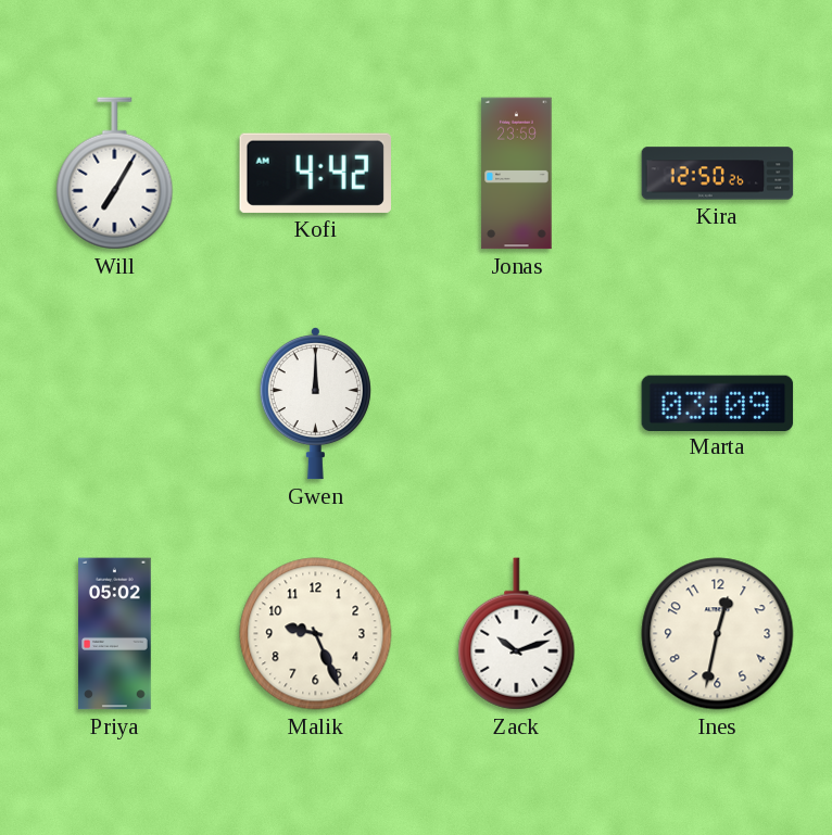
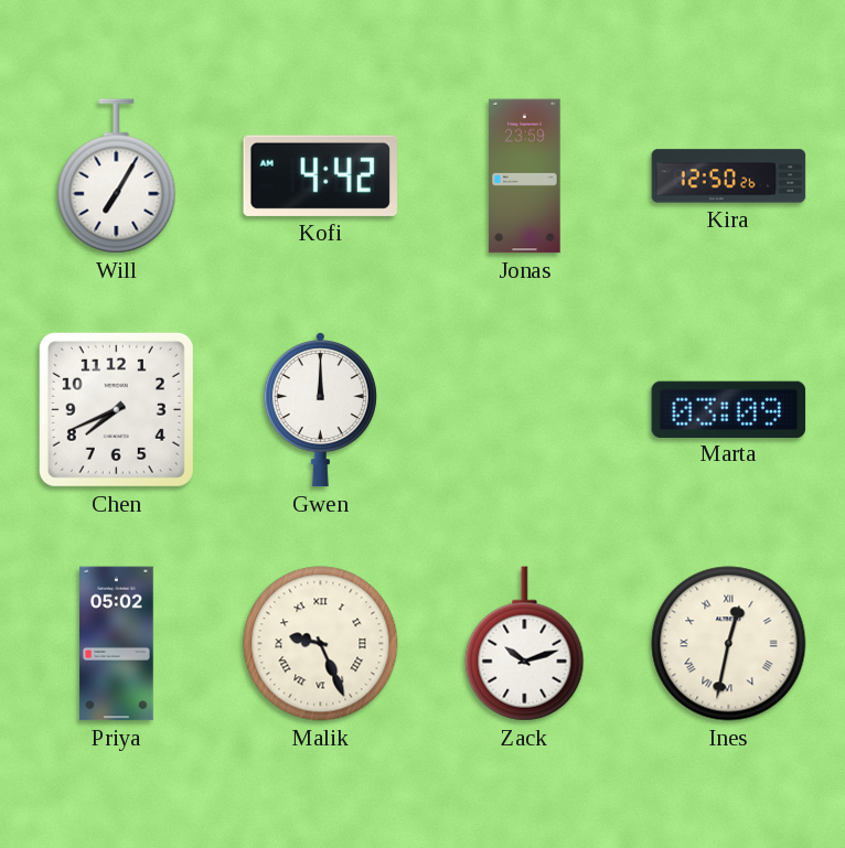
Chen: none -> 7:41
Malik numerals: Arabic -> Roman
Ines numerals: Arabic -> Roman
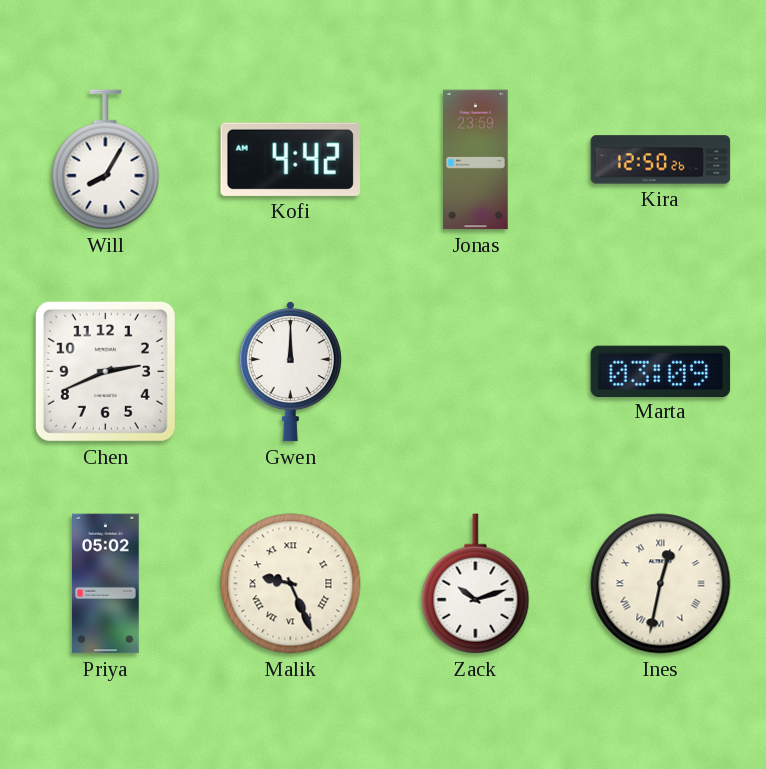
Will: 7:05 -> 8:05
Chen: 7:41 -> 2:41
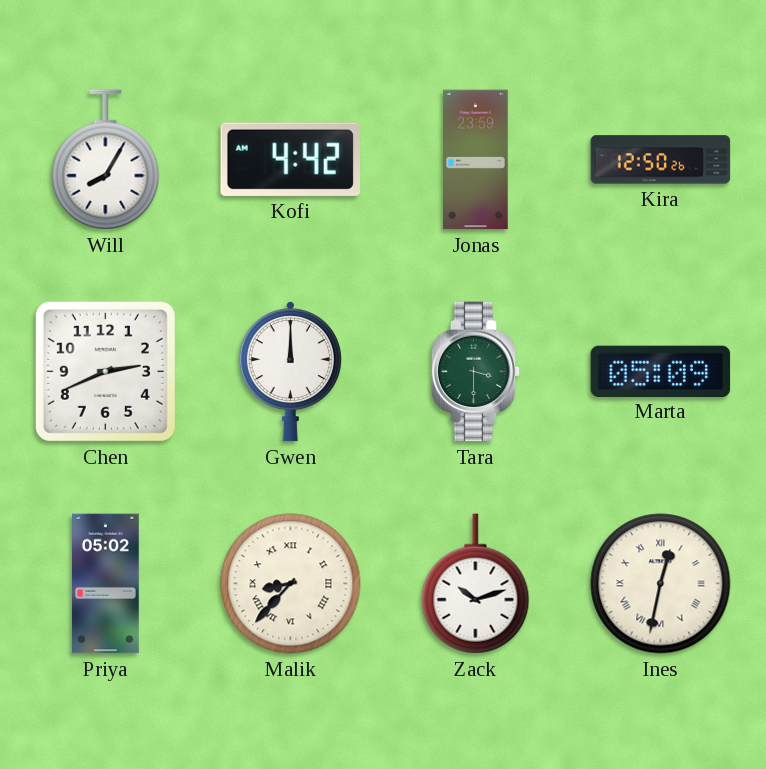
Tara: none -> 3:30
Marta: 03:09 -> 05:09
Malik: 9:26 -> 8:37
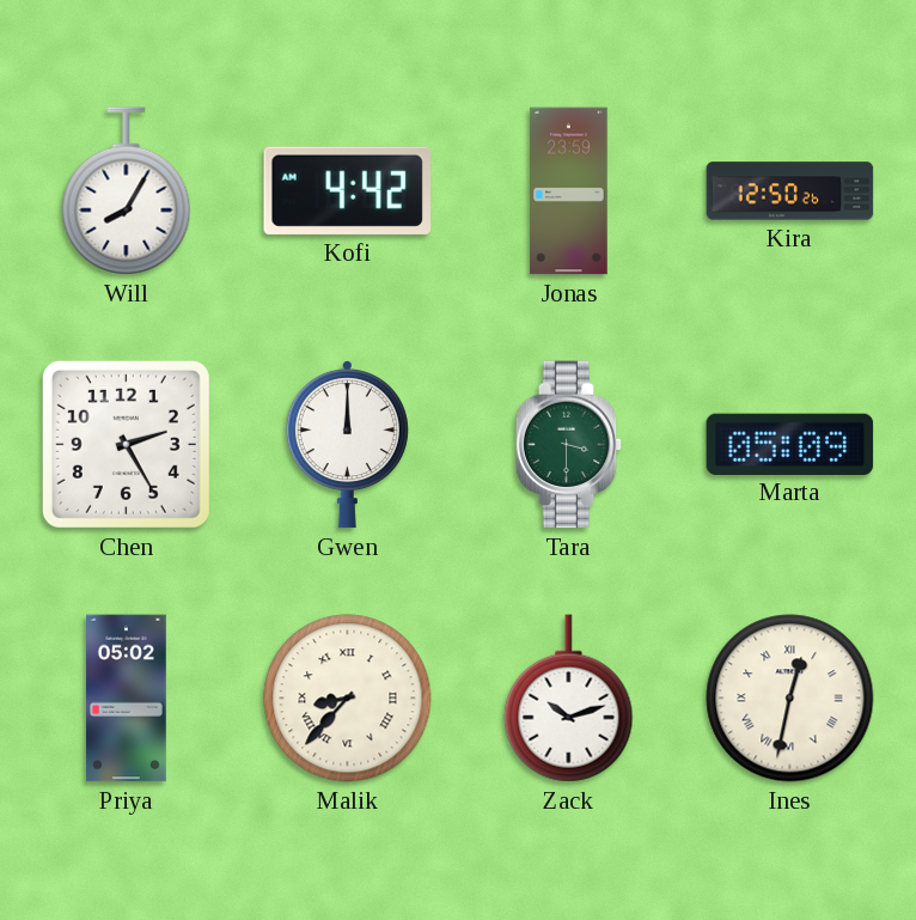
Chen: 2:41 -> 2:25
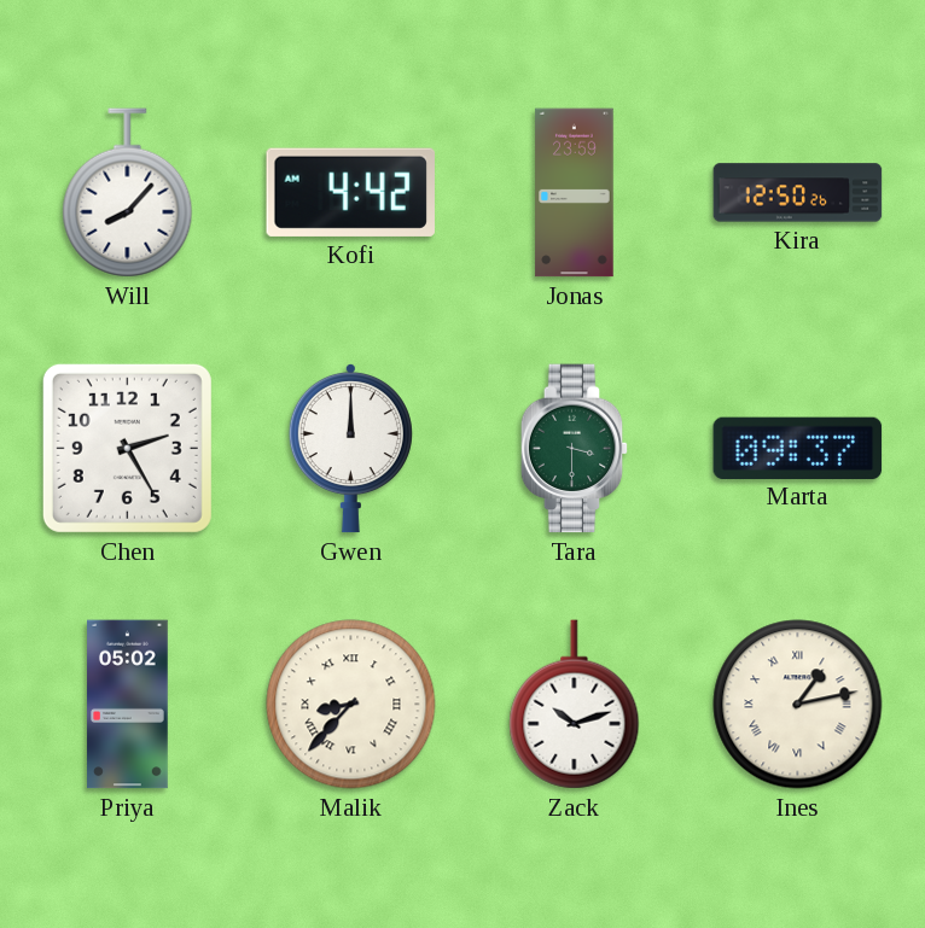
Will: 8:05 -> 8:07
Marta: 05:09 -> 09:37
Ines: 12:32 -> 1:13
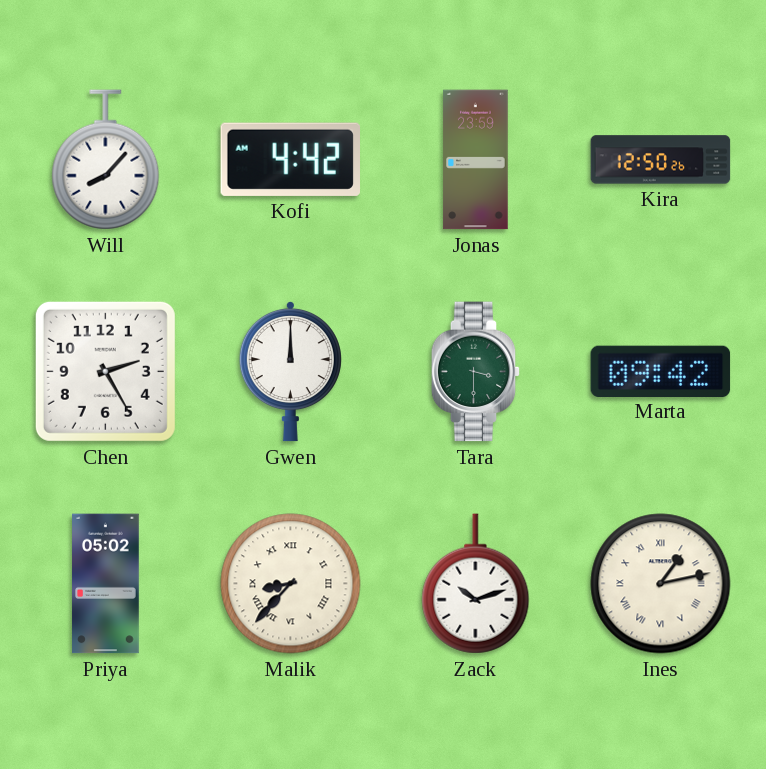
Marta: 09:37 -> 09:42
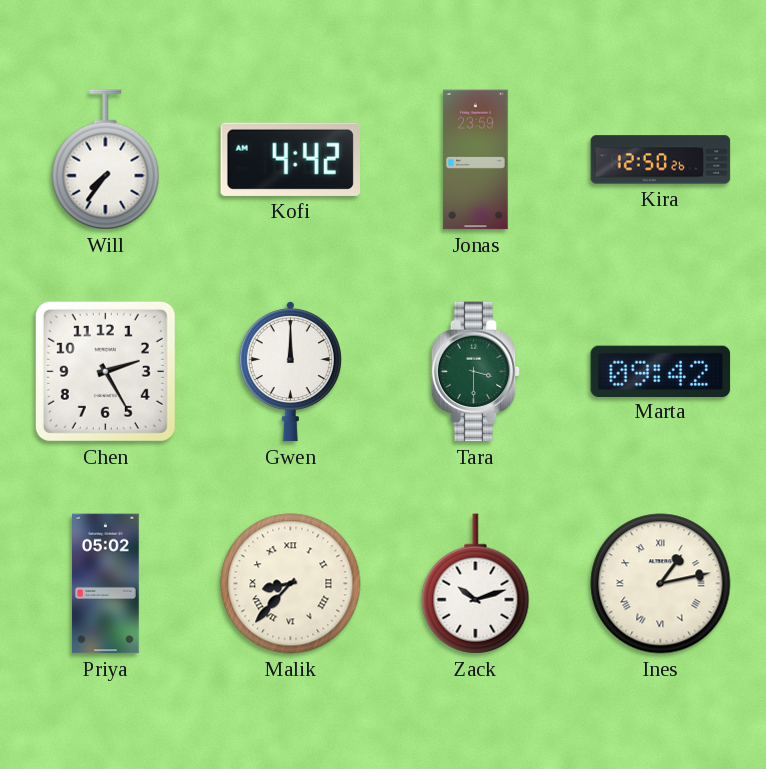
Will: 8:07 -> 7:36
